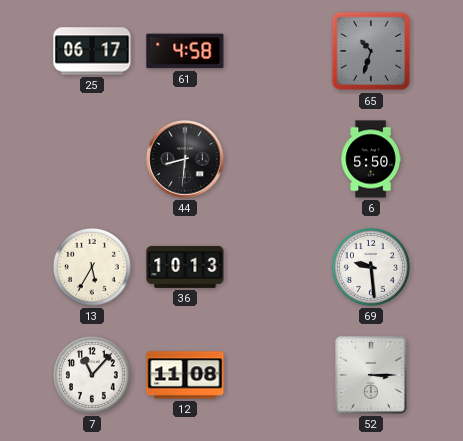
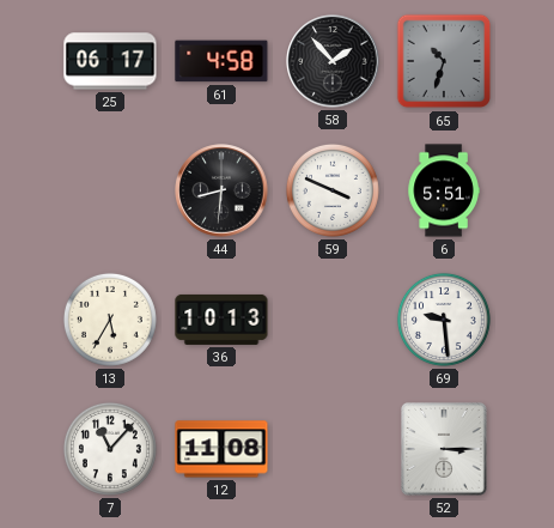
58: none -> 1:53
59: none -> 3:49
6: 5:50 -> 5:51
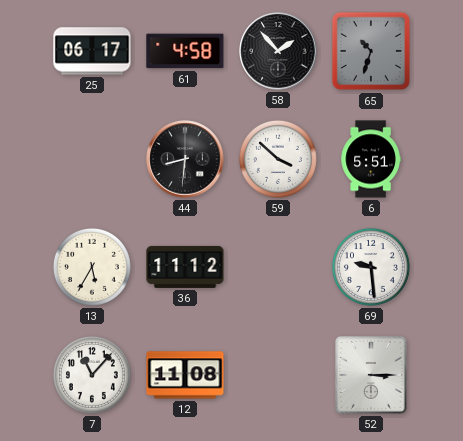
59: 3:49 -> 3:52
36: 10:13 -> 11:12
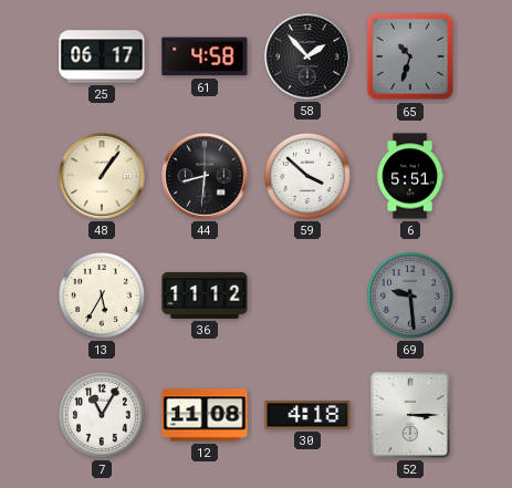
48: none -> 1:06
69 dial: white -> grey
7: 11:07 -> 11:05
30: none -> 4:18
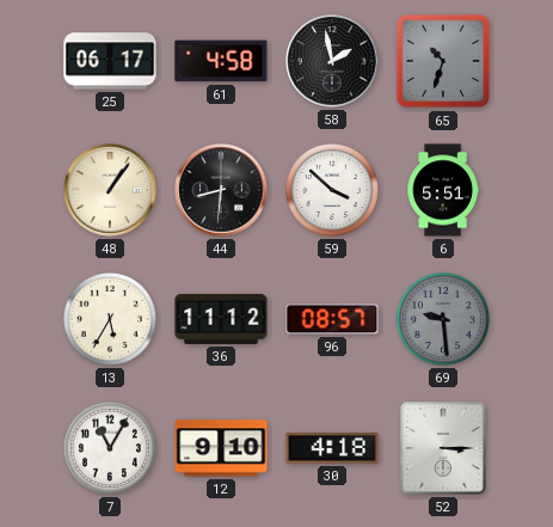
58: 1:53 -> 1:58
96: none -> 08:57
12: 11:08 -> 9:10
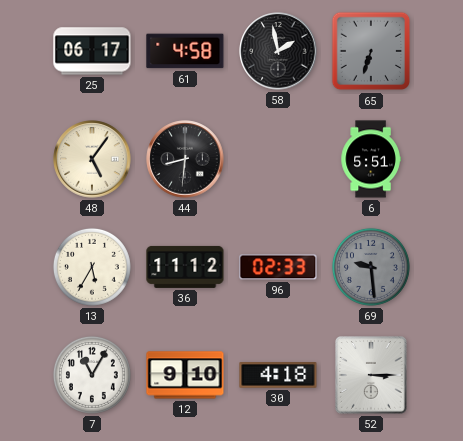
65: 10:33 -> 6:33
48: 1:06 -> 5:06
59: 3:52 -> none
96: 08:57 -> 02:33
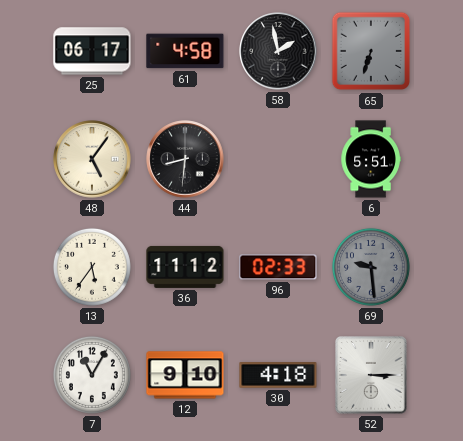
13: 5:35 -> 5:36
